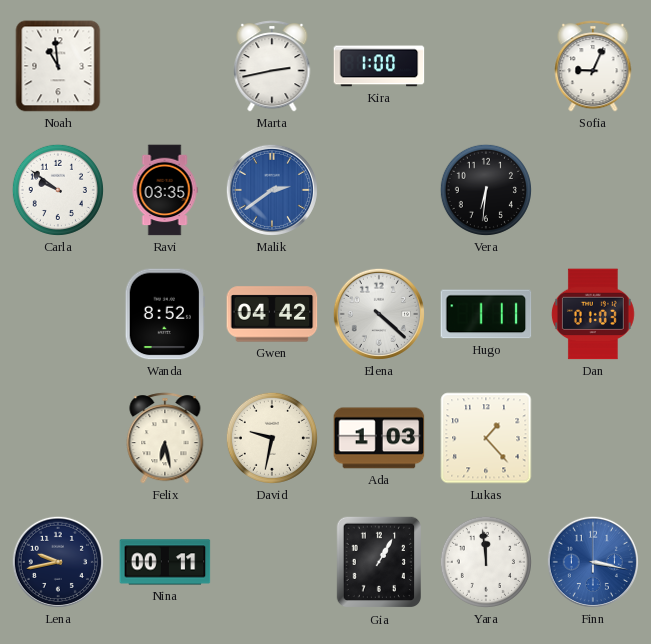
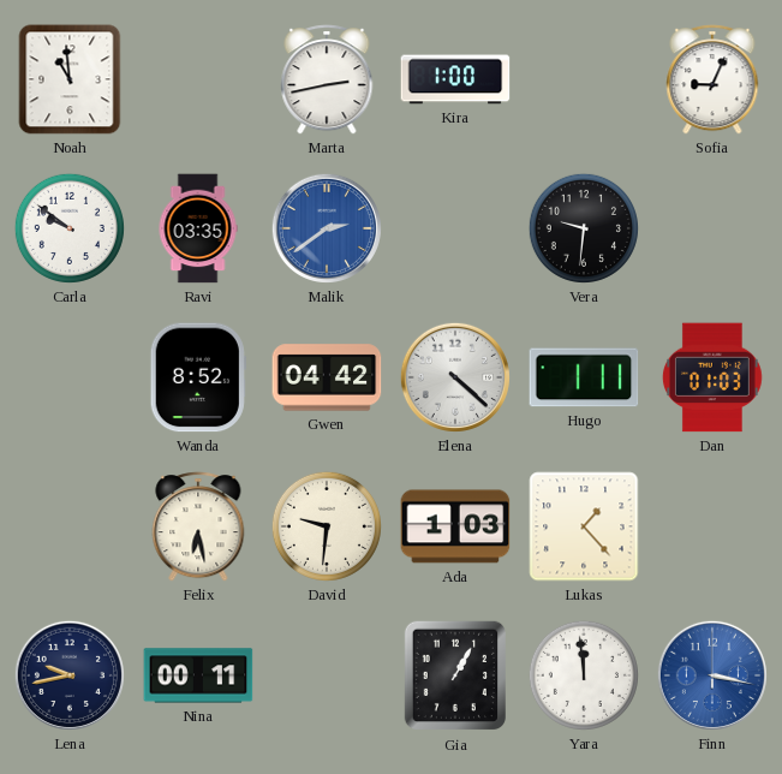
Vera: 6:31 -> 9:31
David: 9:32 -> 9:31
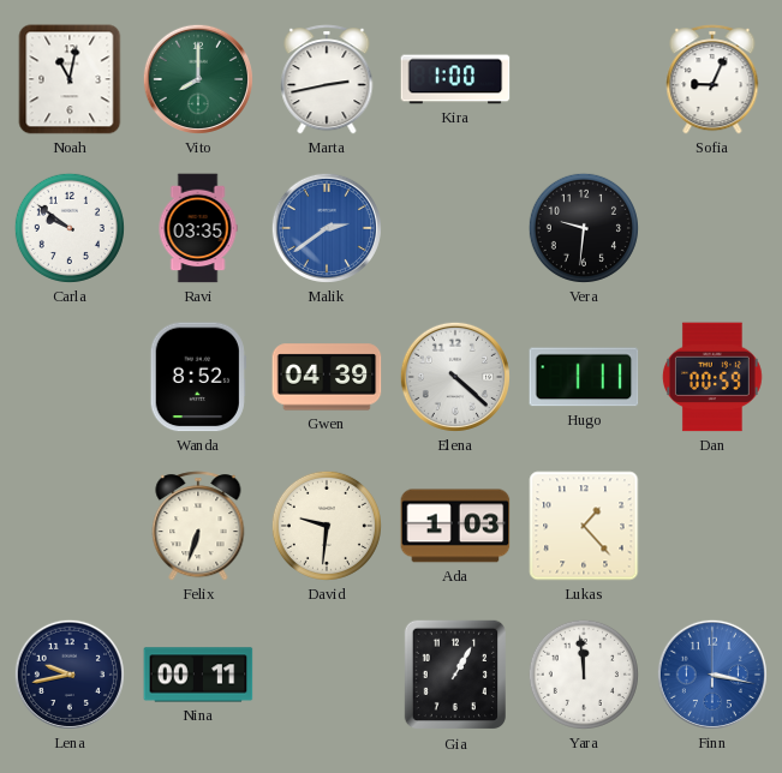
Noah: 10:59 -> 11:02
Vito: none -> 8:00
Gwen: 04:42 -> 04:39
Dan: 01:03 -> 00:59
Felix: 6:28 -> 6:33
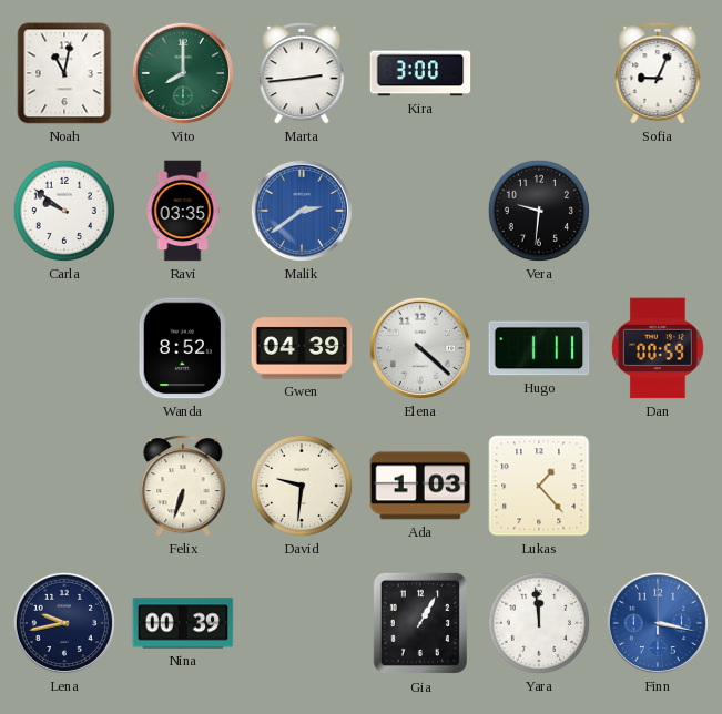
Marta: 2:43 -> 2:44
Kira: 1:00 -> 3:00
Nina: 00:11 -> 00:39
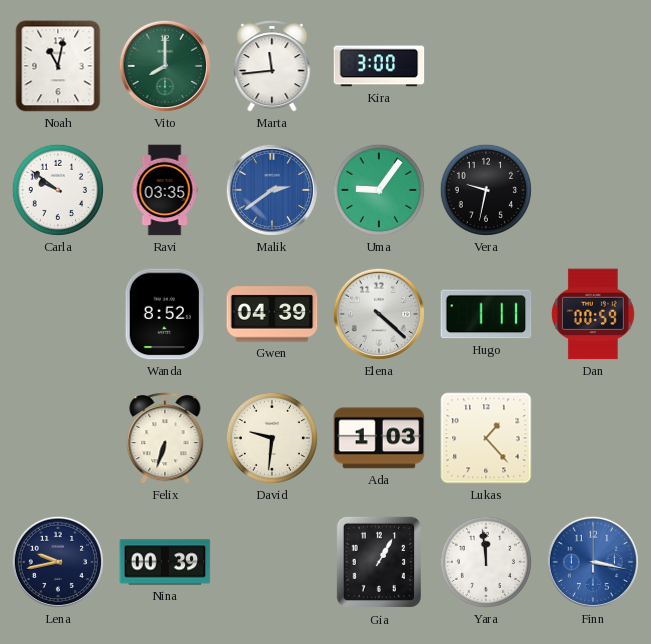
Marta: 2:44 -> 11:44
Sofia: 9:04 -> none
Uma: none -> 9:06
Vera: 9:31 -> 9:32
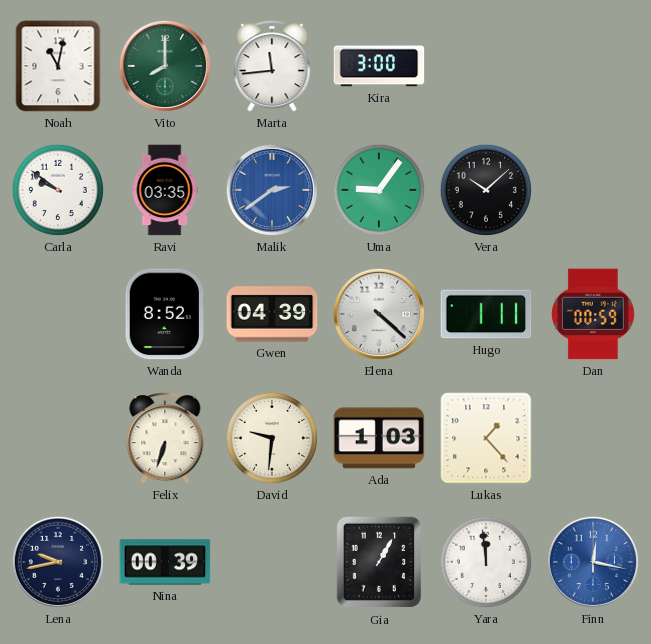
Vera: 9:32 -> 10:08
Finn: 3:17 -> 12:17
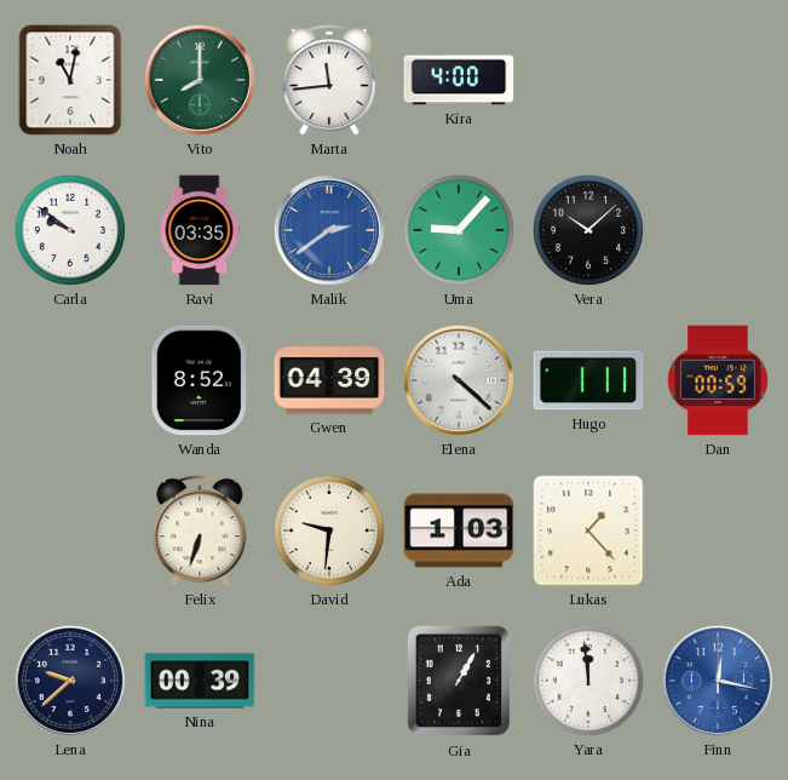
Kira: 3:00 -> 4:00
Uma: 9:06 -> 9:07
Lena: 9:43 -> 9:38
